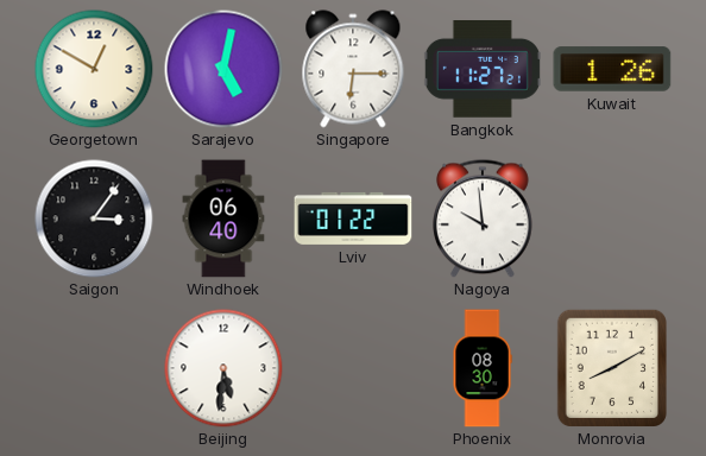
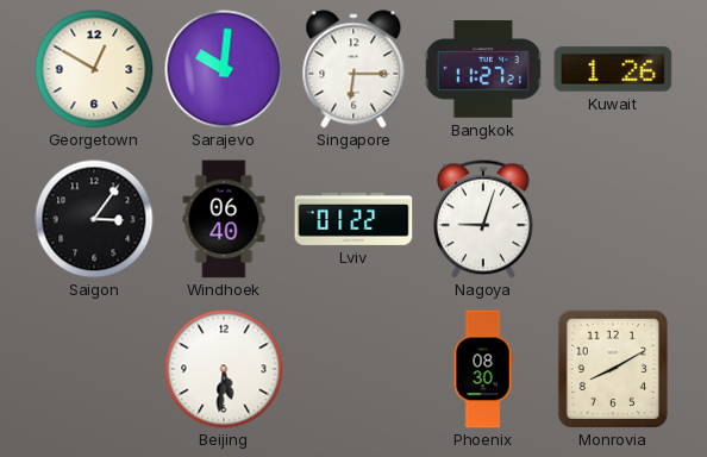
Sarajevo: 5:02 -> 10:01
Nagoya: 9:59 -> 9:03
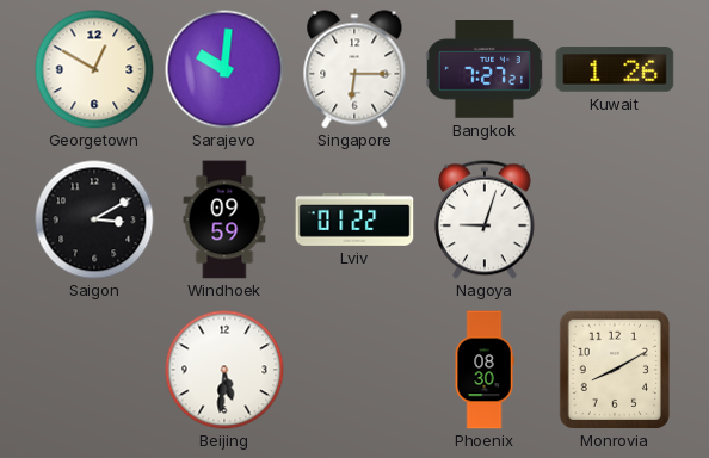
Bangkok: 11:27 -> 7:27
Saigon: 3:06 -> 3:10
Windhoek: 06:40 -> 09:59
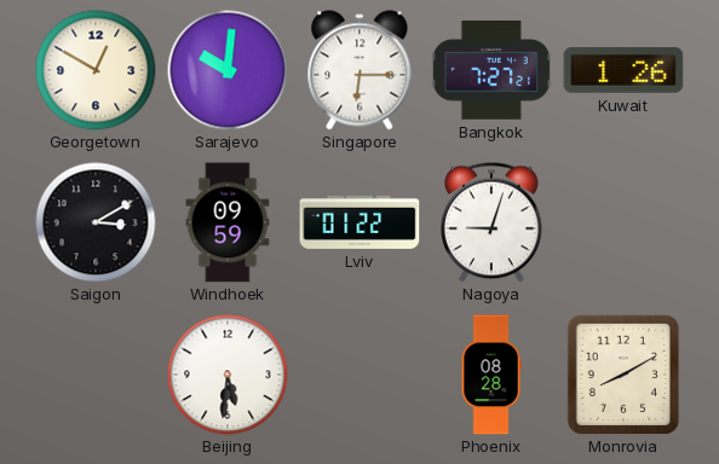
Phoenix: 08:30 -> 08:28
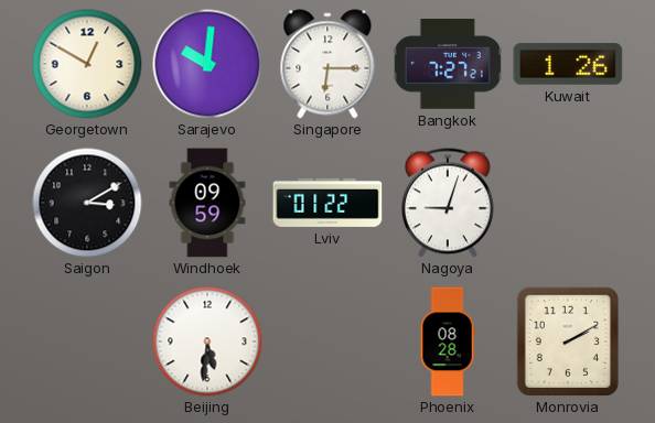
Monrovia: 8:10 -> 2:10
